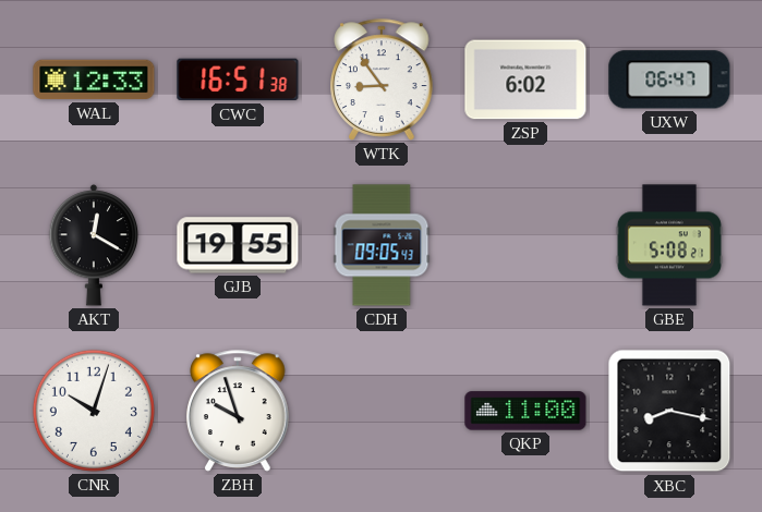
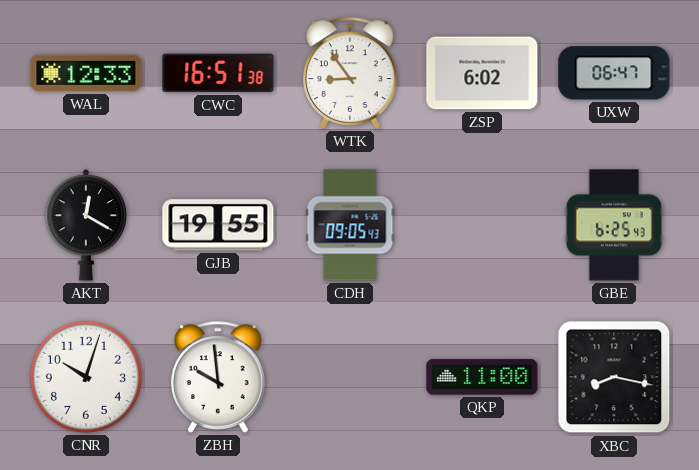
GBE: 5:08 -> 6:25
ZBH: 9:57 -> 9:59
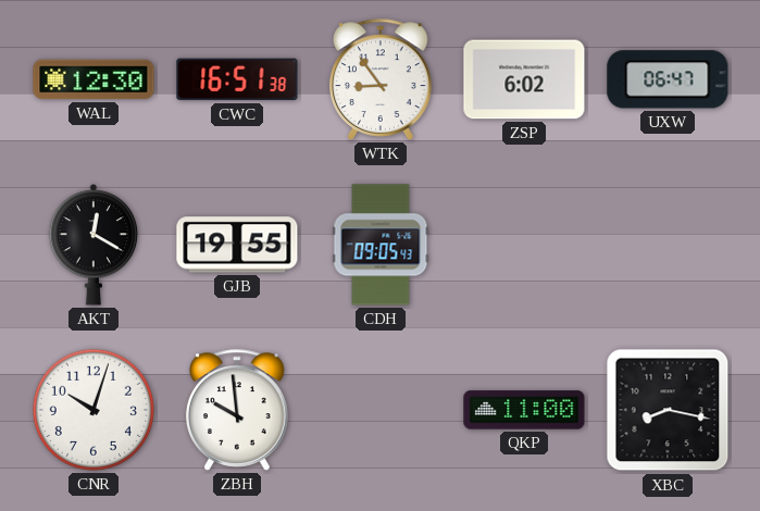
WAL: 12:33 -> 12:30
GBE: 6:25 -> none
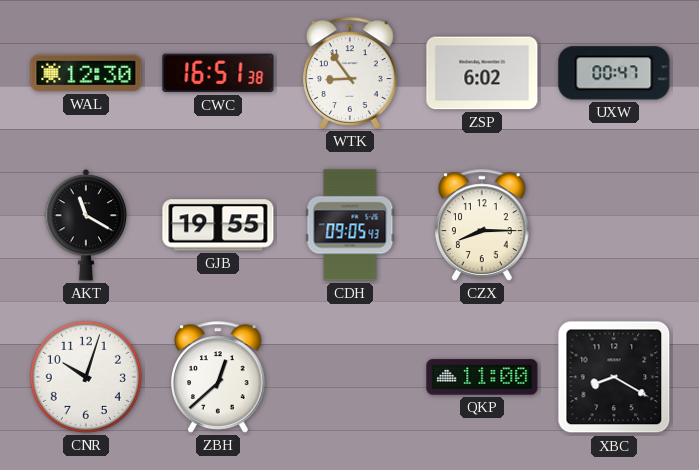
UXW: 06:47 -> 00:47
AKT: 12:20 -> 11:20
CZX: none -> 8:15
ZBH: 9:59 -> 12:38
XBC: 8:17 -> 8:20
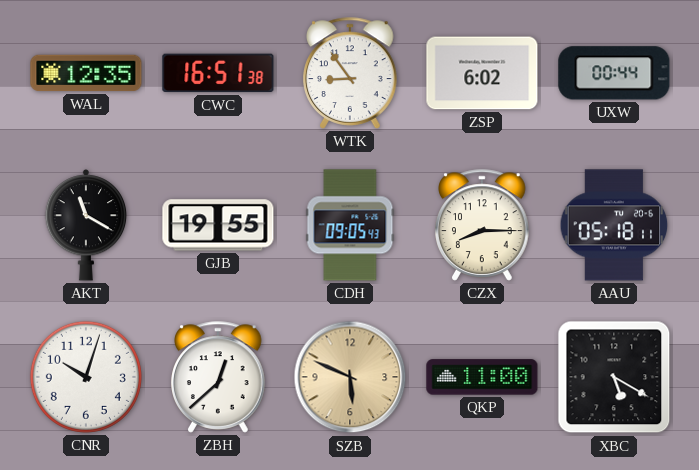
WAL: 12:30 -> 12:35
UXW: 00:47 -> 00:44
AAU: none -> 05:18
SZB: none -> 5:49
XBC: 8:20 -> 5:20
